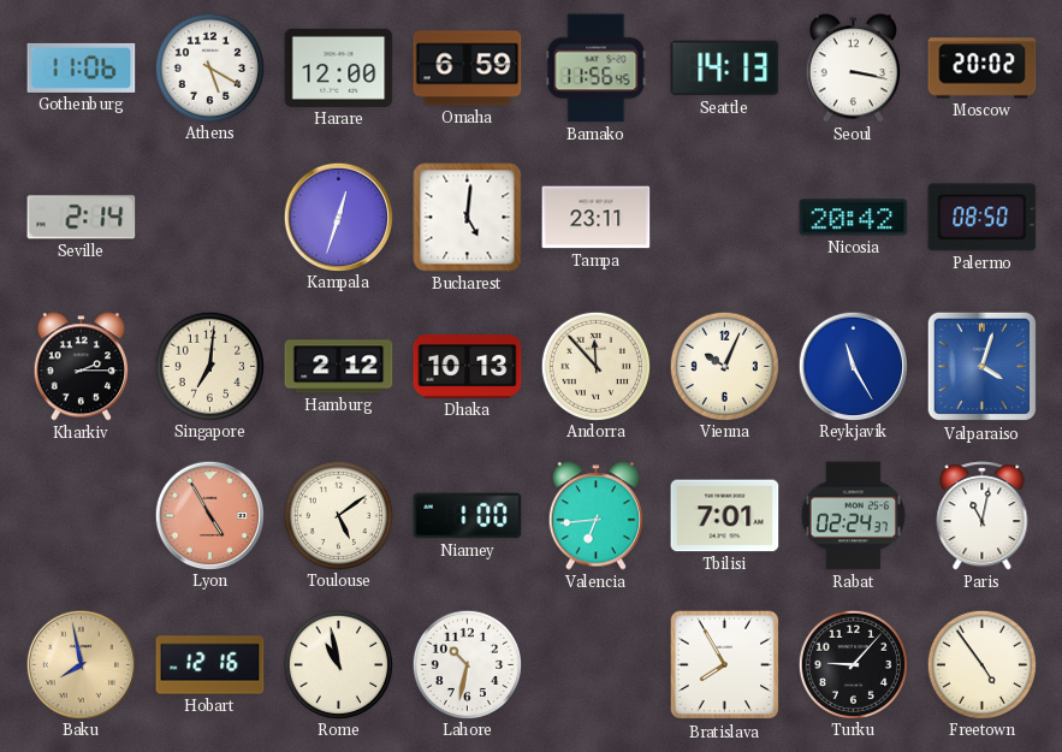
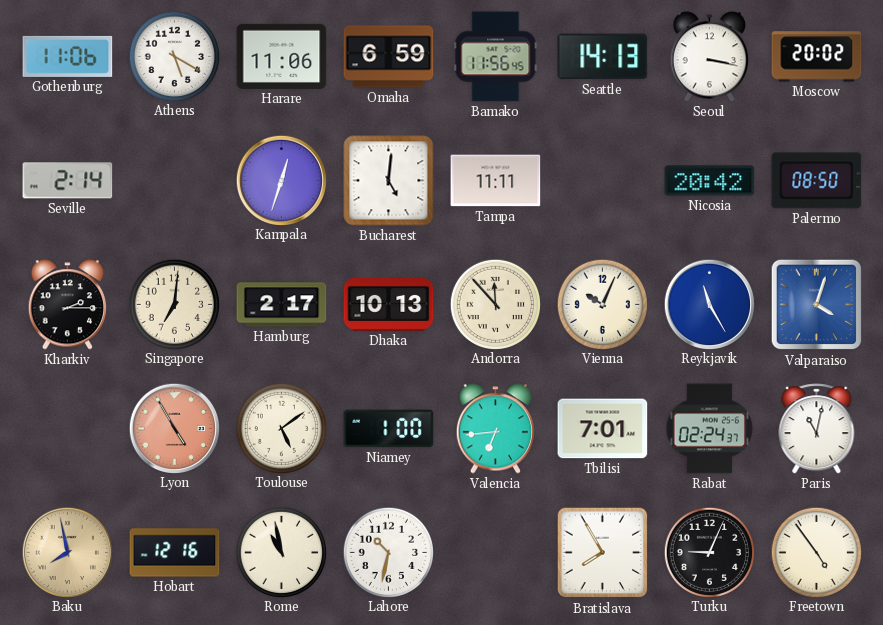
Harare: 12:00 -> 11:06
Tampa: 23:11 -> 11:11
Hamburg: 2:12 -> 2:17
Turku: 9:07 -> 9:04
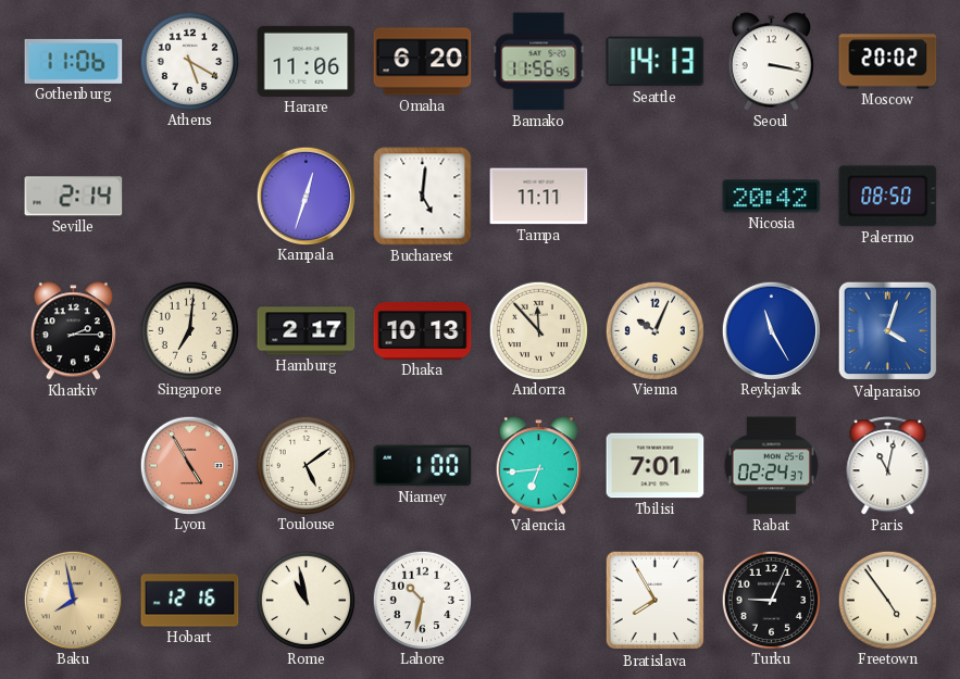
Omaha: 6:59 -> 6:20
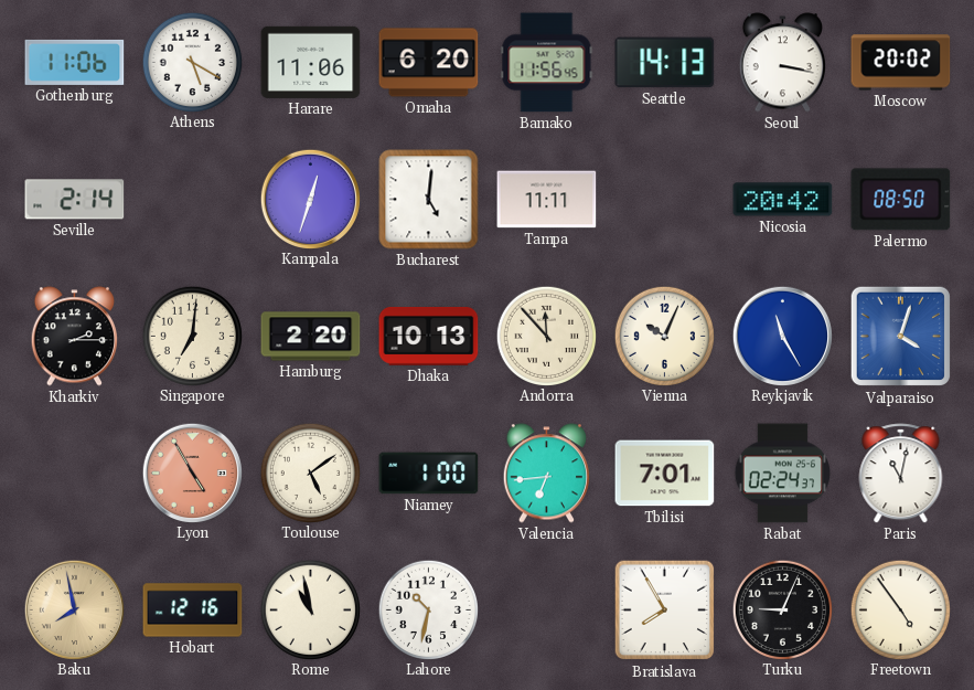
Hamburg: 2:17 -> 2:20
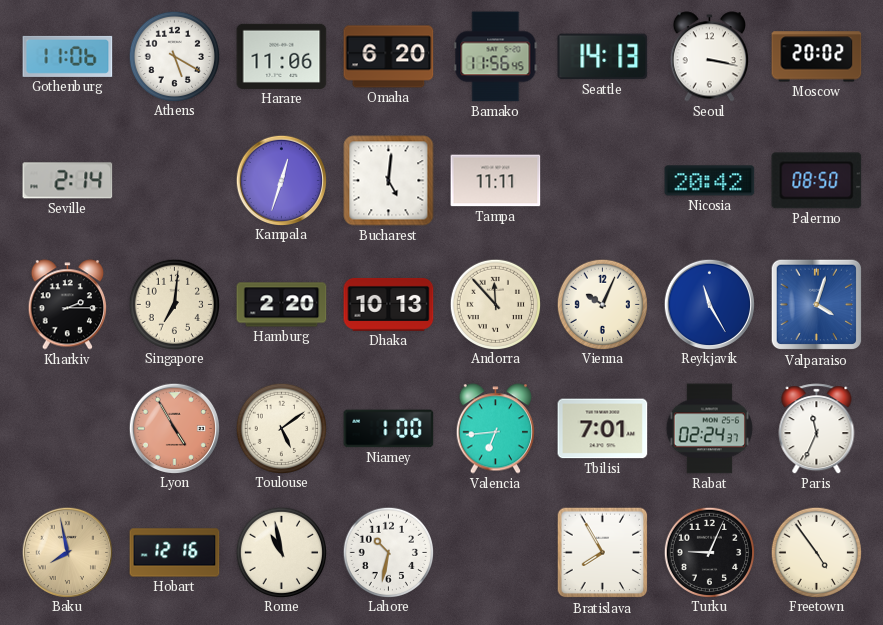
Paris: 11:02 -> 11:34
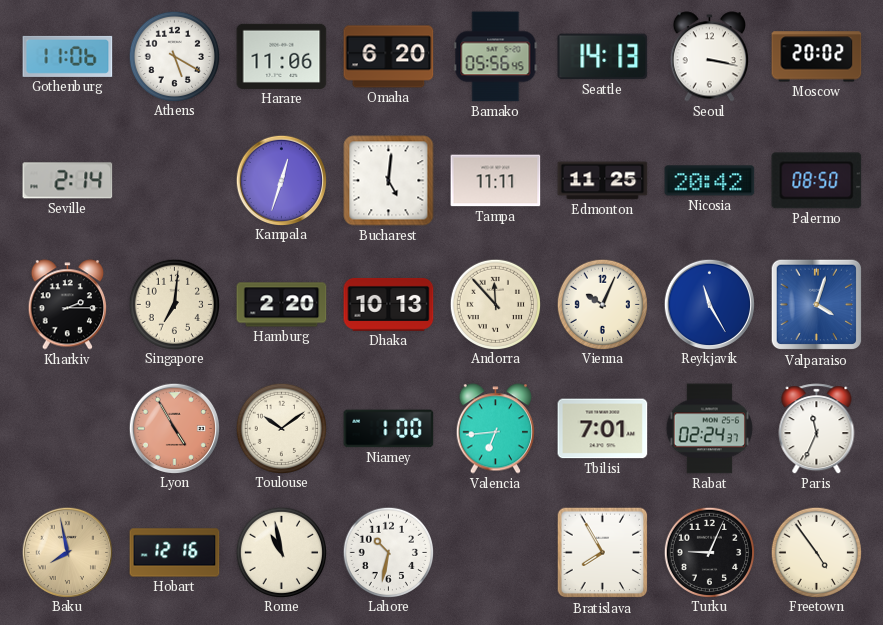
Bamako: 11:56 -> 05:56
Edmonton: none -> 11:25
Toulouse: 5:09 -> 10:09
